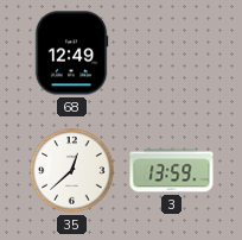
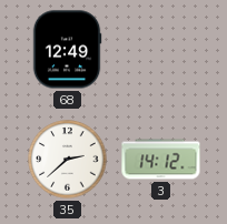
35: 12:38 -> 2:38
3: 13:59 -> 14:12
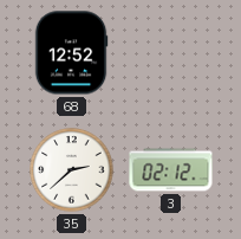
68: 12:49 -> 12:52
3: 14:12 -> 02:12
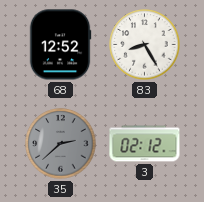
83: none -> 8:25
35 dial: white -> grey
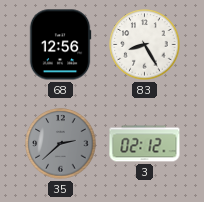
68: 12:52 -> 12:56
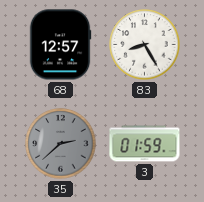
68: 12:56 -> 12:57
3: 02:12 -> 01:59
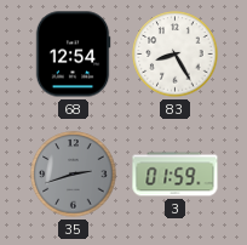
68: 12:57 -> 12:54
35: 2:38 -> 2:42
